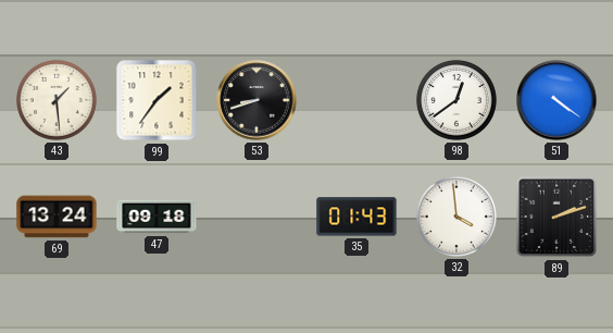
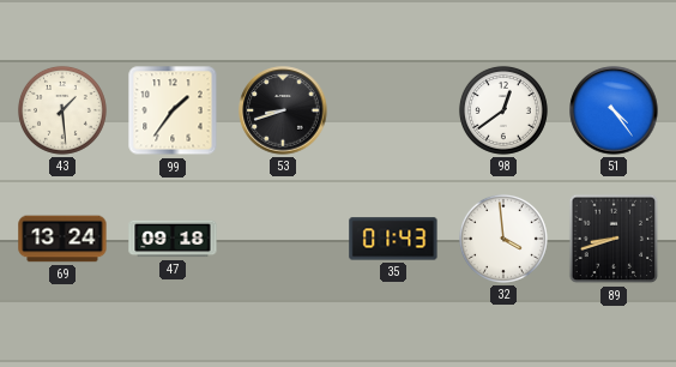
51: 4:21 -> 4:24
89: 2:12 -> 8:42
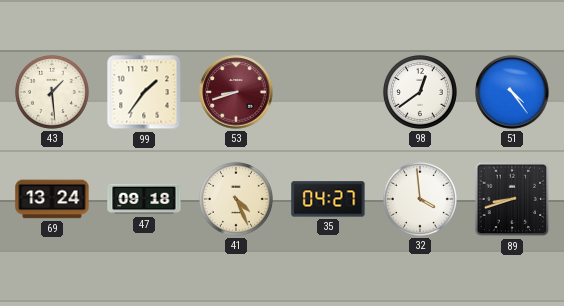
53 dial: black -> burgundy
41: none -> 4:26
35: 01:43 -> 04:27
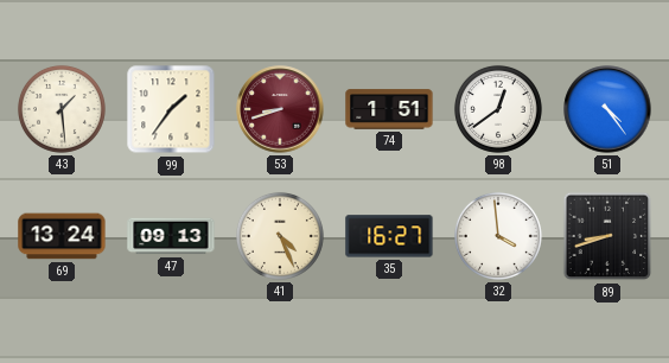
74: none -> 1:51
47: 09:18 -> 09:13
35: 04:27 -> 16:27
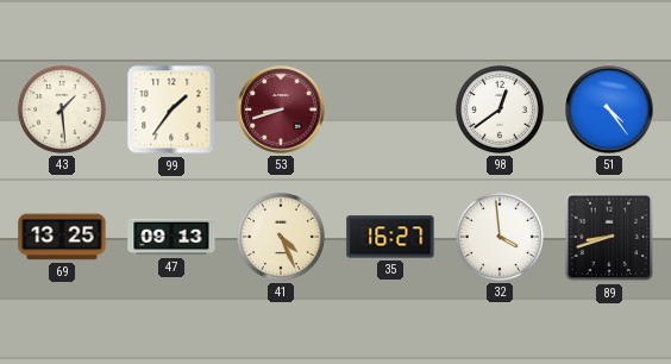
74: 1:51 -> none
69: 13:24 -> 13:25
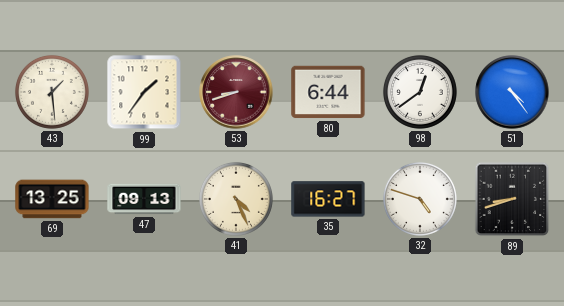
80: none -> 6:44
32: 3:59 -> 4:48
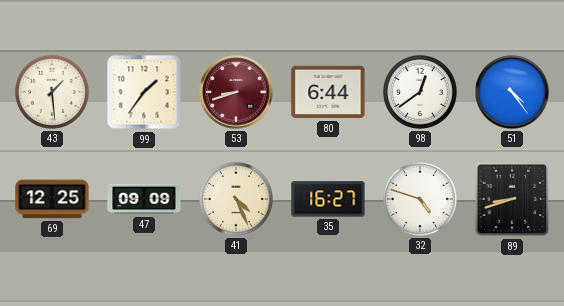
69: 13:25 -> 12:25
47: 09:13 -> 09:09
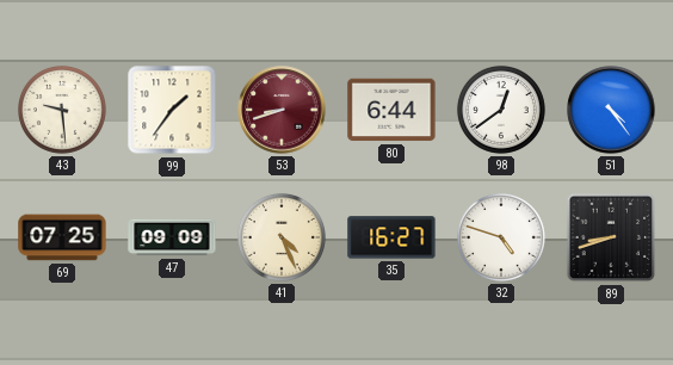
43: 1:29 -> 9:29
69: 12:25 -> 07:25
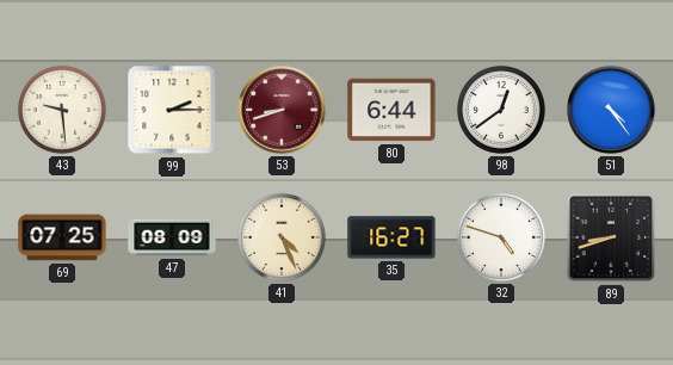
99: 1:36 -> 2:15
47: 09:09 -> 08:09
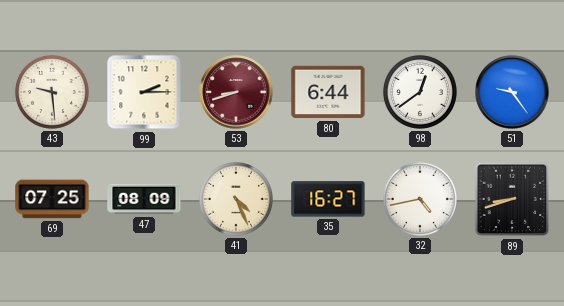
51: 4:24 -> 9:24
32: 4:48 -> 4:43
